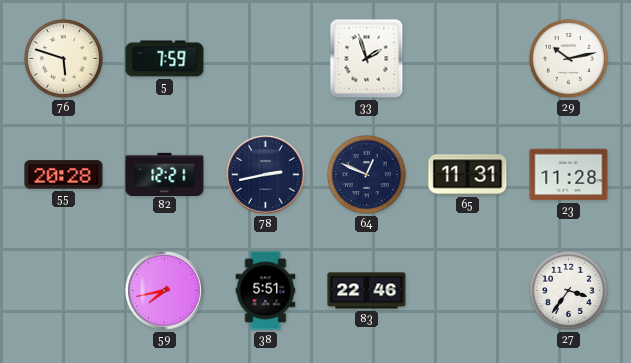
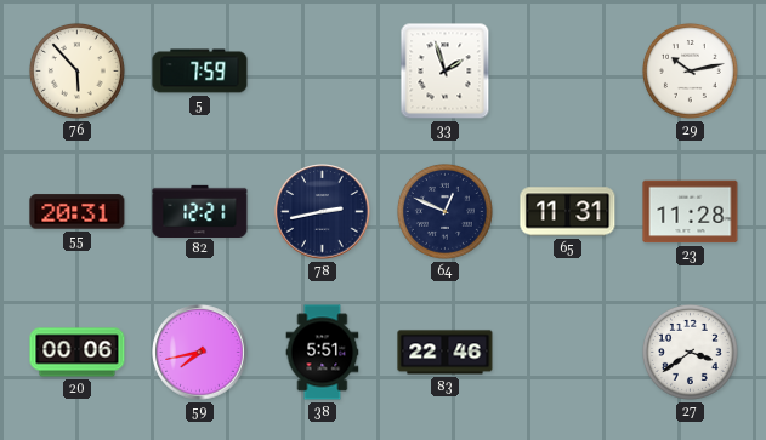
76: 5:48 -> 5:53
55: 20:28 -> 20:31
20: none -> 00:06
27: 3:36 -> 3:39
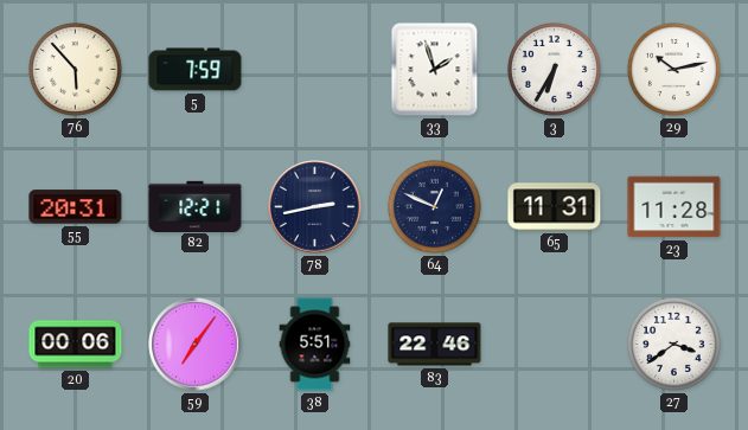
3: none -> 6:35
59: 7:43 -> 7:06
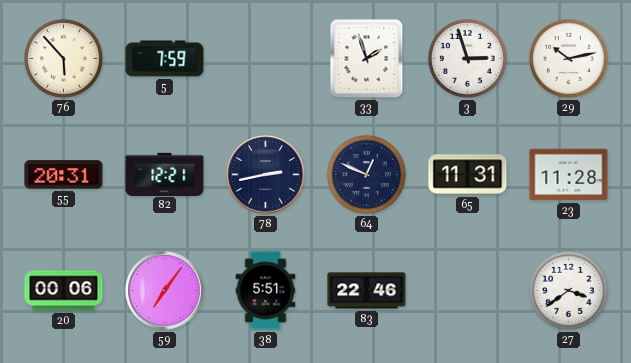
3: 6:35 -> 2:57
